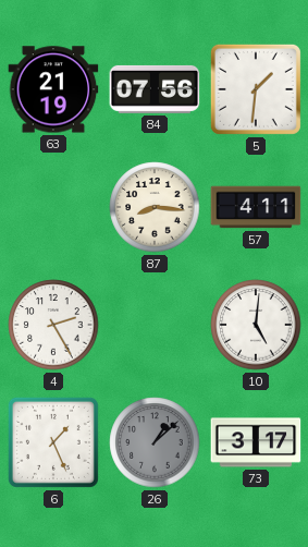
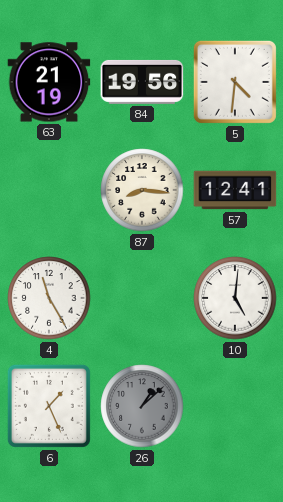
84: 07:56 -> 19:56
5: 1:31 -> 4:31
57: 4:11 -> 12:41
4: 2:25 -> 11:25
73: 3:17 -> none
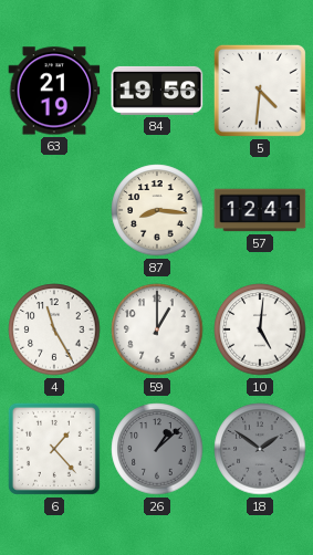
59: none -> 1:00
6: 1:26 -> 1:23
18: none -> 1:51
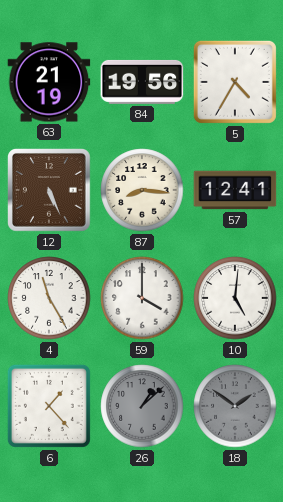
5: 4:31 -> 4:35
12: none -> 5:26
59: 1:00 -> 4:00
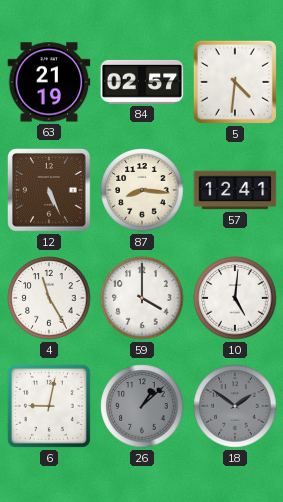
84: 19:56 -> 02:57
5: 4:35 -> 4:31
6: 1:23 -> 9:02
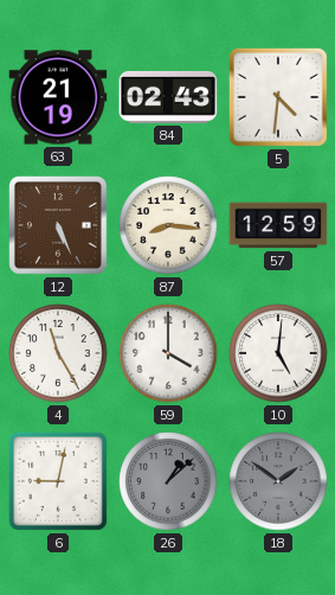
84: 02:57 -> 02:43
57: 12:41 -> 12:59
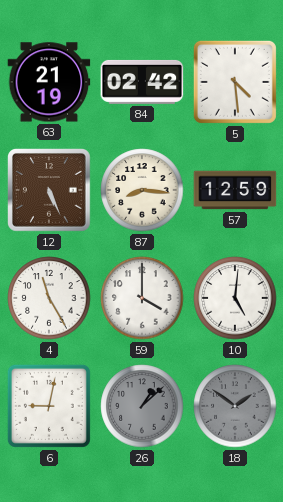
84: 02:43 -> 02:42
5: 4:31 -> 4:29
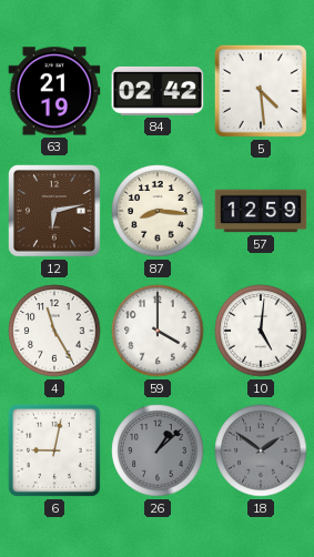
12: 5:26 -> 6:13
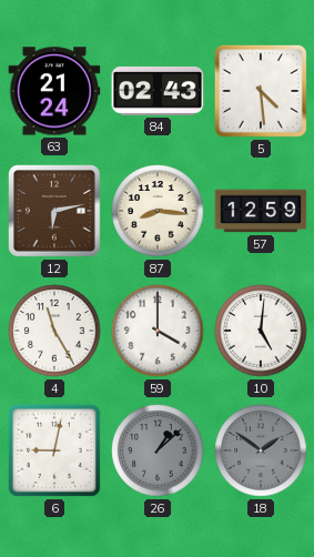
63: 21:19 -> 21:24
84: 02:42 -> 02:43
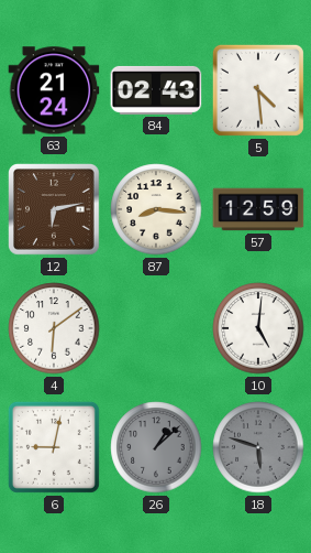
4: 11:25 -> 6:09
59: 4:00 -> none
18: 1:51 -> 5:48
